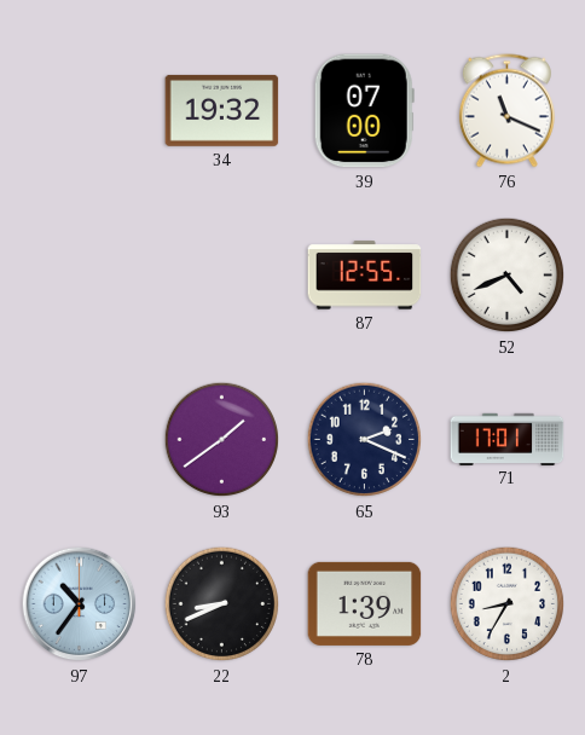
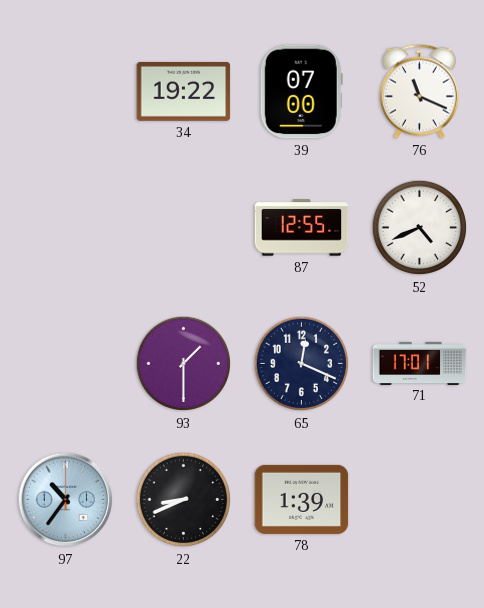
34: 19:32 -> 19:22
93: 1:39 -> 1:30
65: 2:19 -> 12:19
2: 8:35 -> none
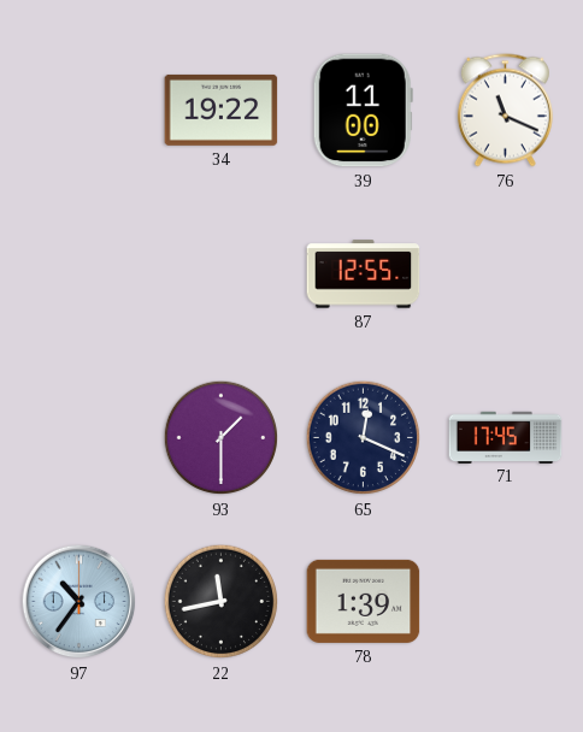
39: 07:00 -> 11:00
52: 4:41 -> none
71: 17:01 -> 17:45
22: 8:41 -> 11:43
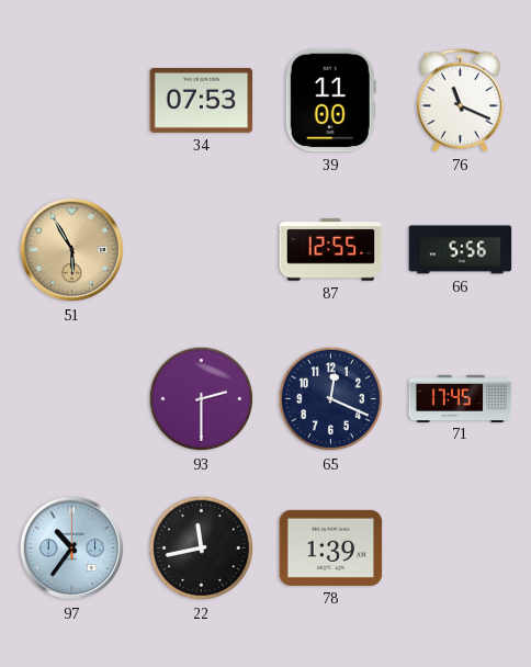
34: 19:22 -> 07:53
51: none -> 5:55
66: none -> 5:56
93: 1:30 -> 2:30
